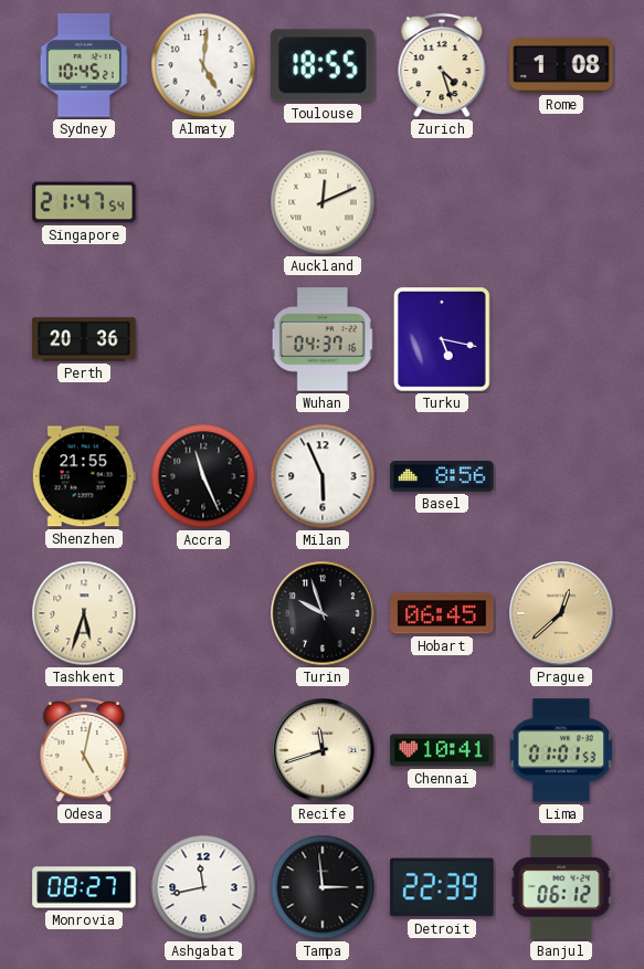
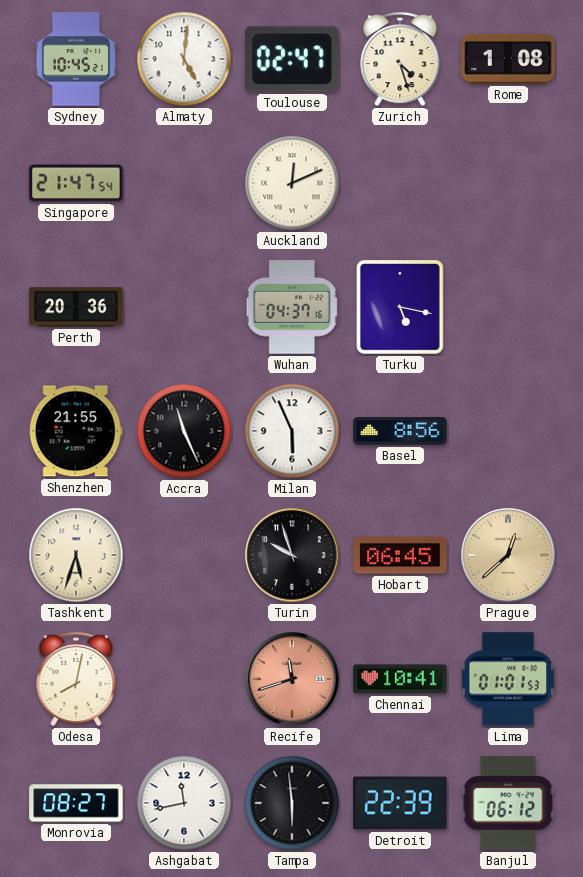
Toulouse: 18:55 -> 02:47
Odesa: 5:02 -> 8:02
Recife dial: cream -> salmon
Tampa: 2:59 -> 5:59
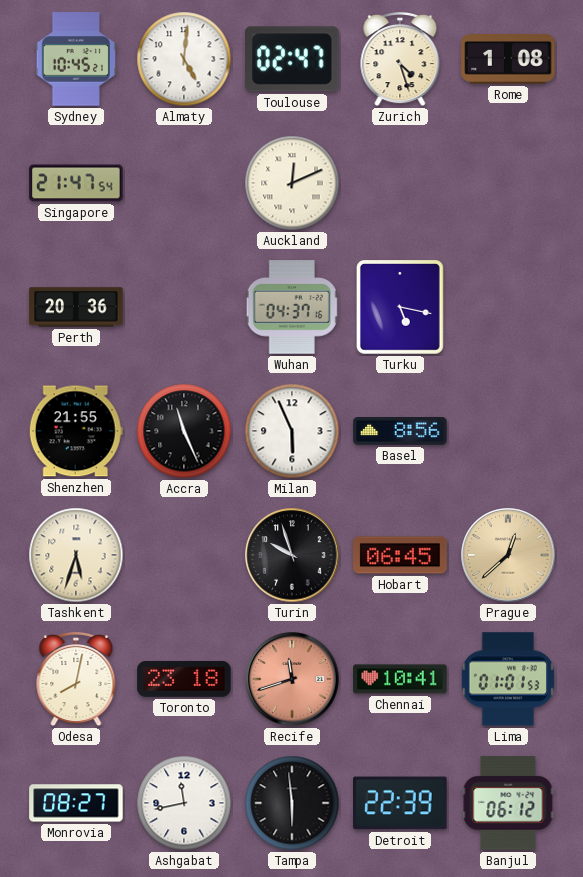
Toronto: none -> 23:18
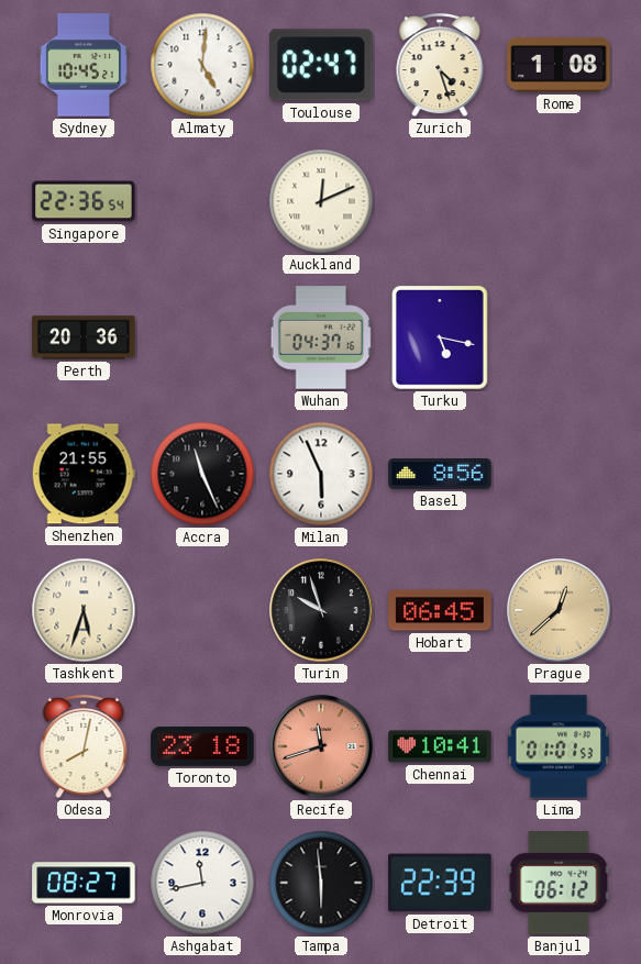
Singapore: 21:47 -> 22:36
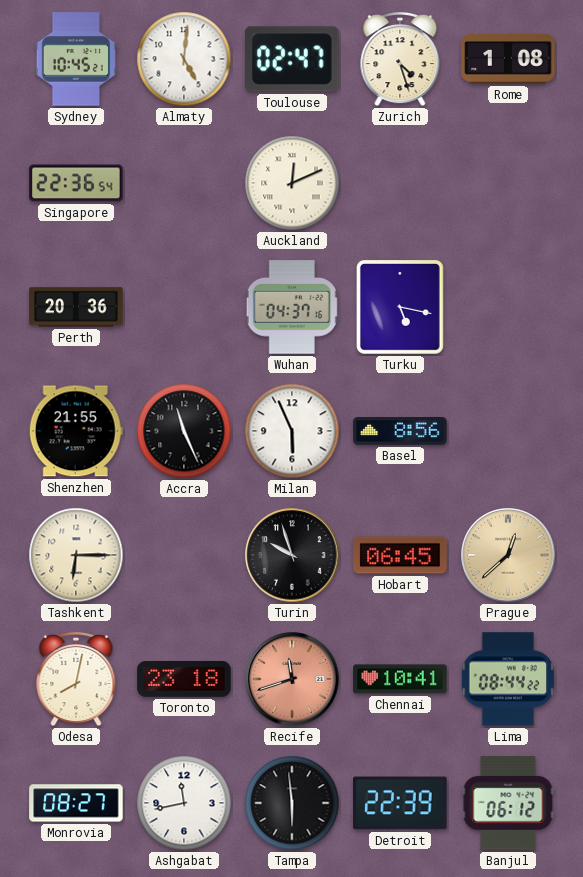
Tashkent: 5:33 -> 6:15
Lima: 01:01 -> 08:44
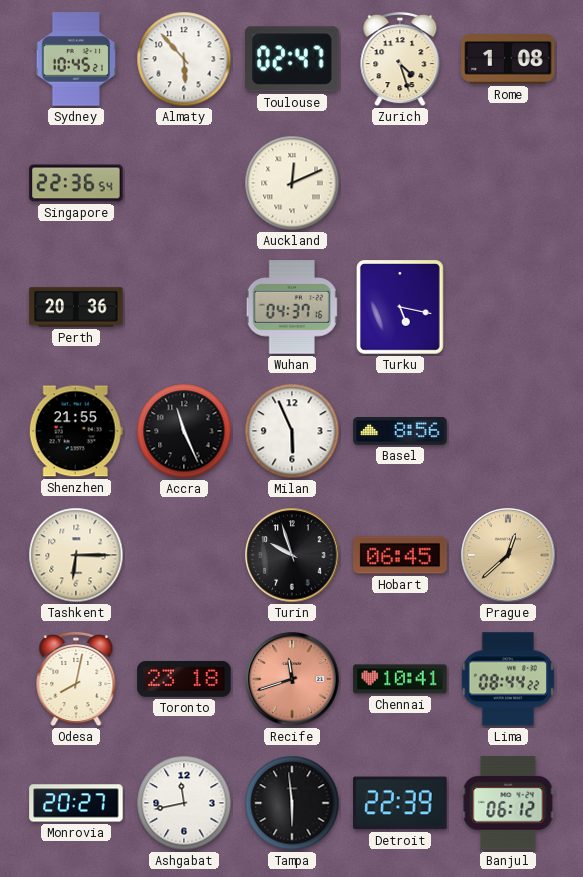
Almaty: 5:01 -> 5:53
Monrovia: 08:27 -> 20:27
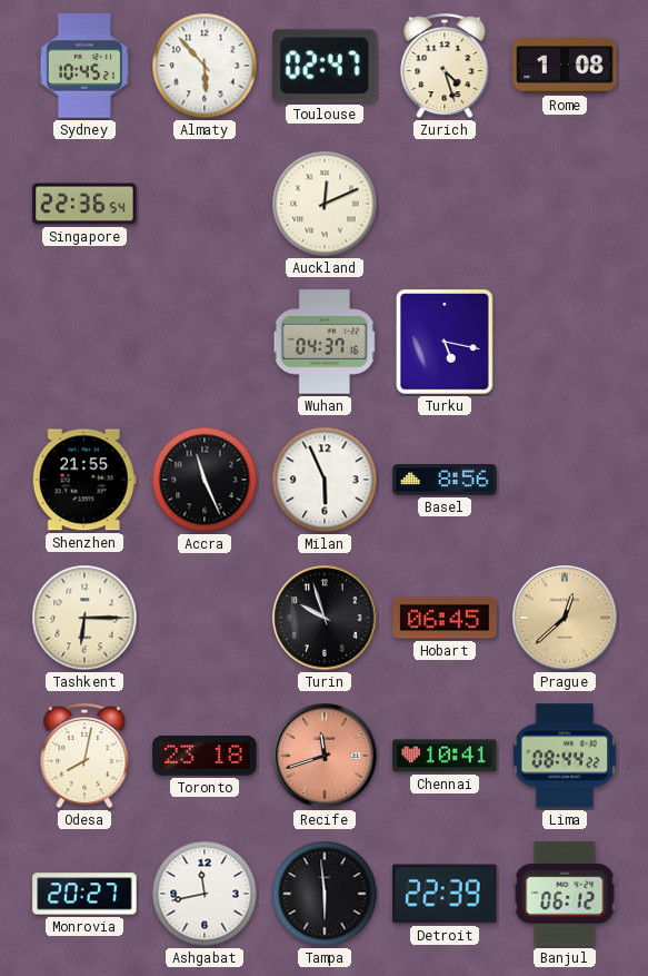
Perth: 20:36 -> none
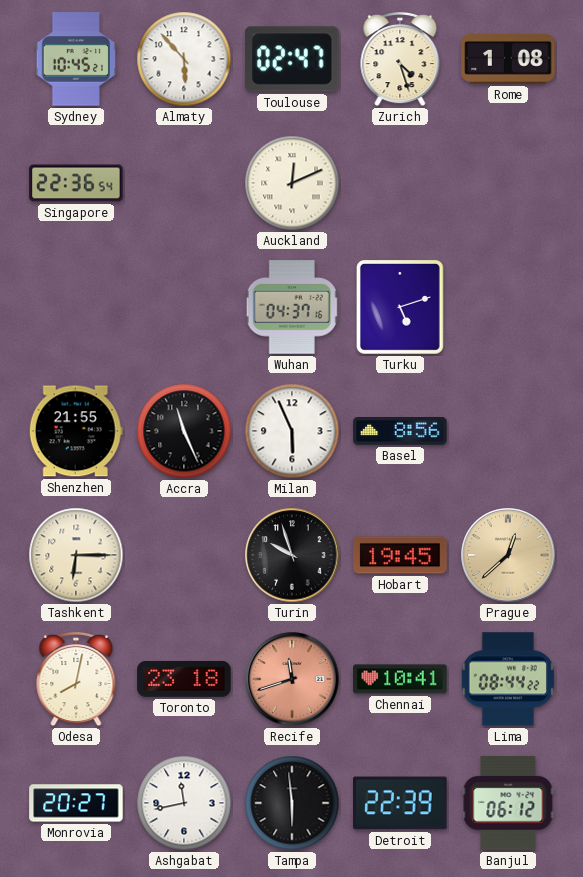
Turku: 5:17 -> 5:12
Hobart: 06:45 -> 19:45
